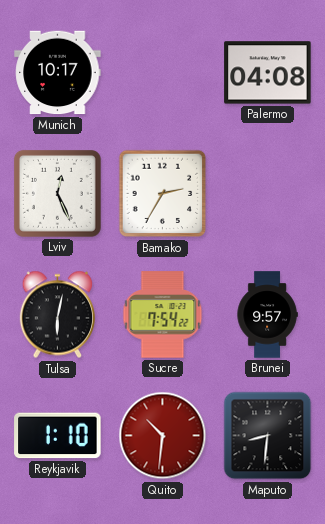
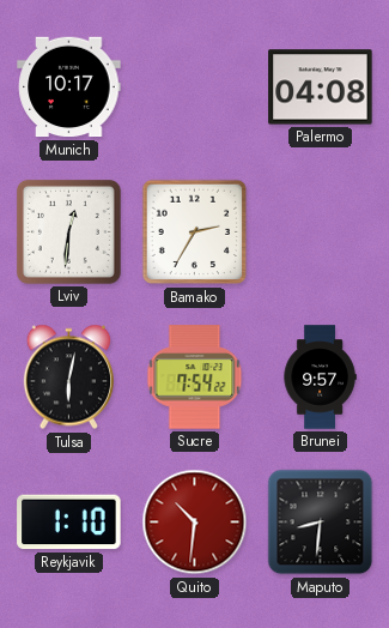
Lviv: 12:26 -> 12:31
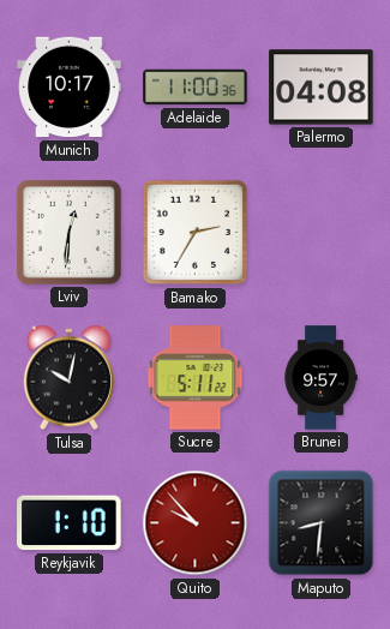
Adelaide: none -> 11:00
Tulsa: 6:02 -> 10:02
Sucre: 7:54 -> 5:11
Quito: 10:31 -> 9:53
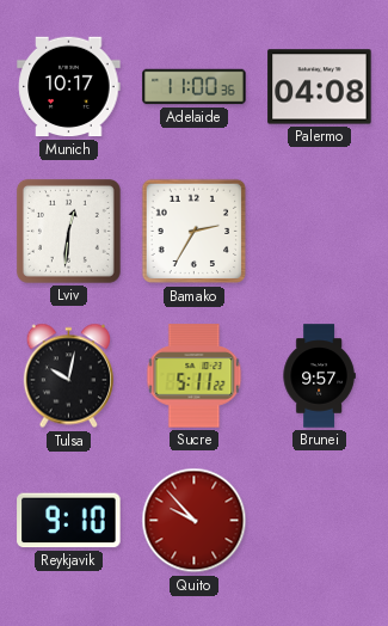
Reykjavik: 1:10 -> 9:10
Maputo: 8:31 -> none
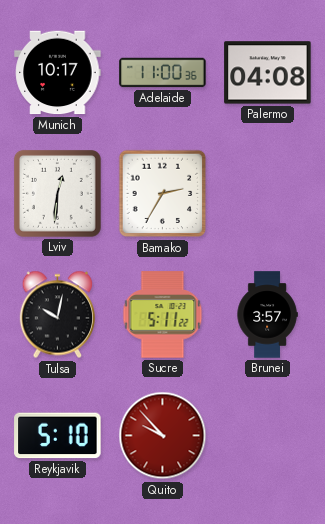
Brunei: 9:57 -> 3:57
Reykjavik: 9:10 -> 5:10
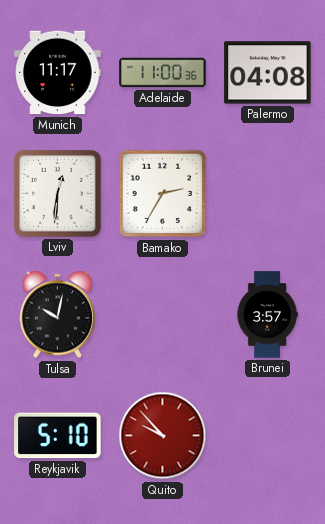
Munich: 10:17 -> 11:17
Sucre: 5:11 -> none
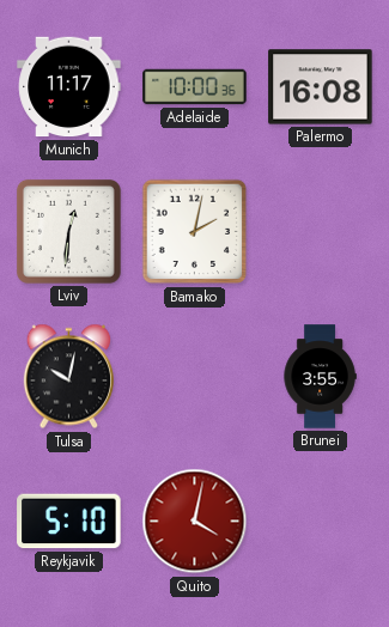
Adelaide: 11:00 -> 10:00
Palermo: 04:08 -> 16:08
Bamako: 2:35 -> 2:02
Brunei: 3:57 -> 3:55
Quito: 9:53 -> 4:02
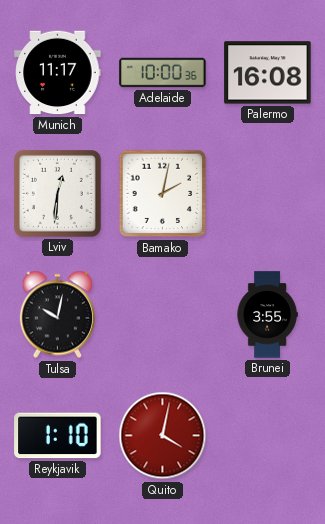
Reykjavik: 5:10 -> 1:10
